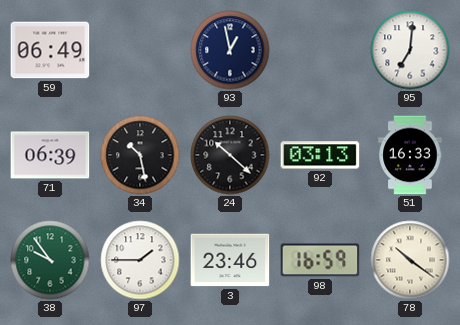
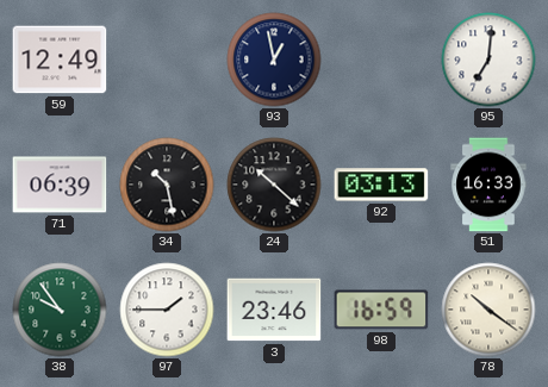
59: 06:49 -> 12:49
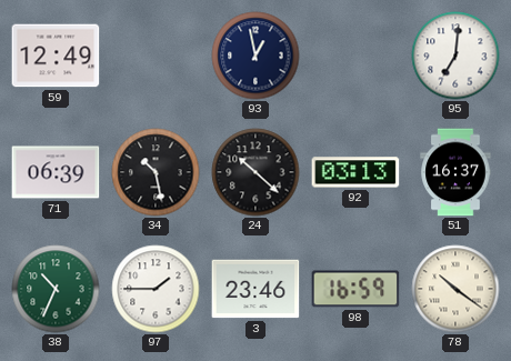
51: 16:33 -> 16:37
38: 9:54 -> 10:34
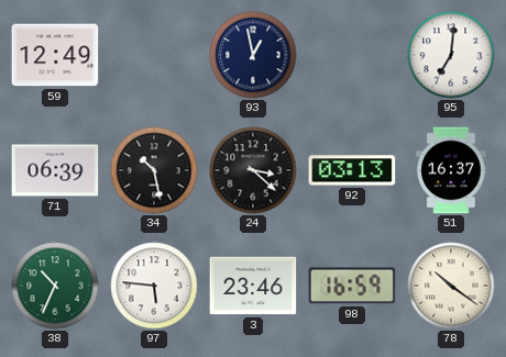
24: 10:22 -> 3:22
97: 1:45 -> 5:46
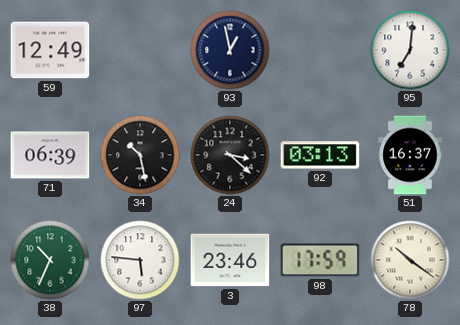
98: 16:59 -> 17:59
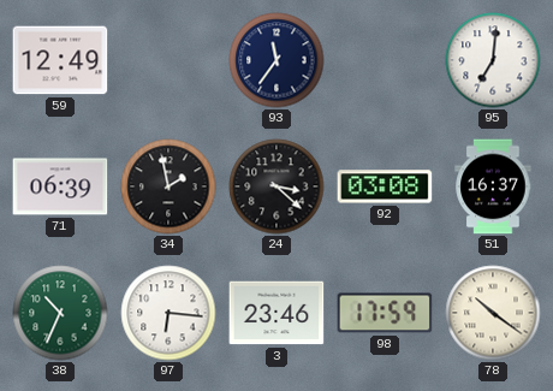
93: 12:58 -> 11:36
34: 10:28 -> 1:58
92: 03:13 -> 03:08
97: 5:46 -> 6:16
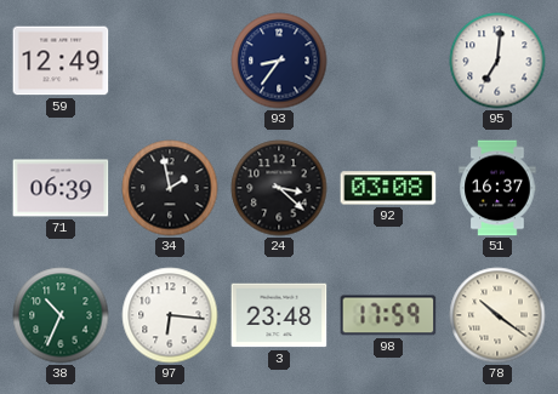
93: 11:36 -> 8:36
3: 23:46 -> 23:48
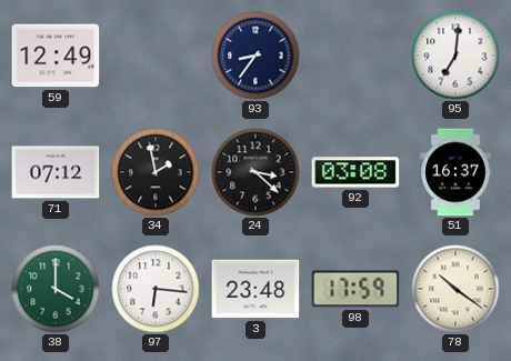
71: 06:39 -> 07:12
38: 10:34 -> 4:00
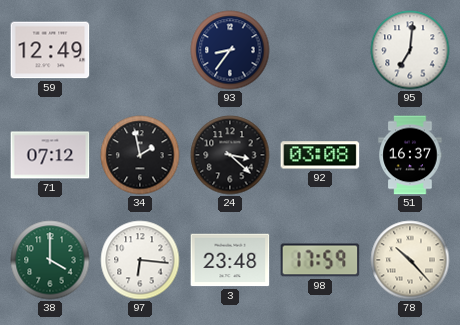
78: 10:21 -> 10:23
